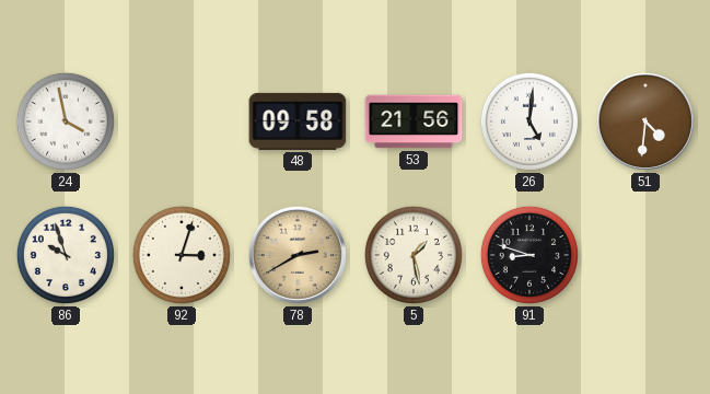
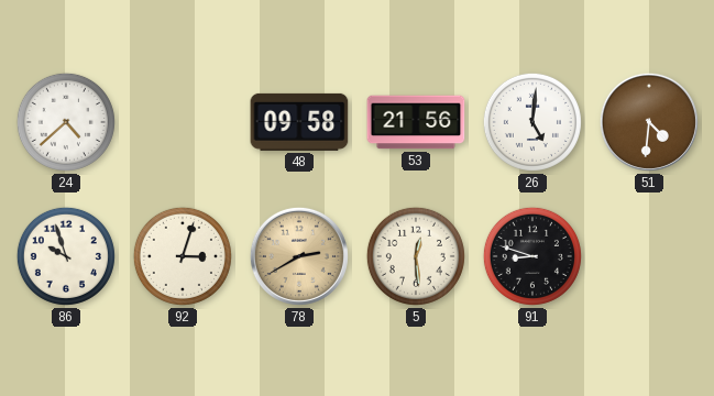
24: 3:58 -> 4:38
5: 1:28 -> 12:29
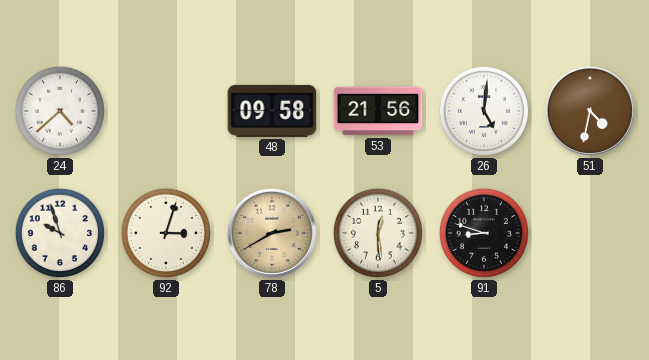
51: 4:31 -> 4:32
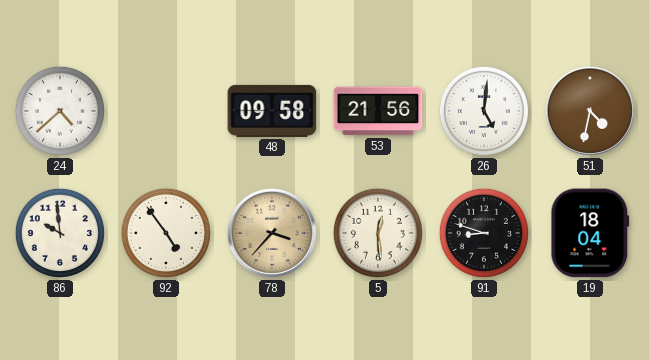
86: 9:57 -> 9:59
92: 3:03 -> 4:54
78: 2:40 -> 3:37
19: none -> 18:04
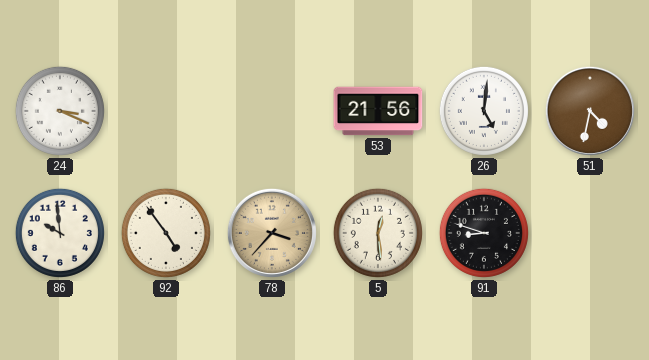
24: 4:38 -> 3:19
48: 09:58 -> none
19: 18:04 -> none
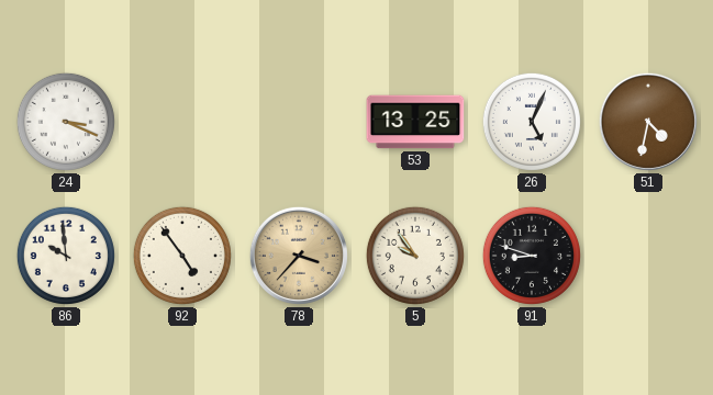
53: 21:56 -> 13:25
26: 5:01 -> 5:04
5: 12:29 -> 9:54
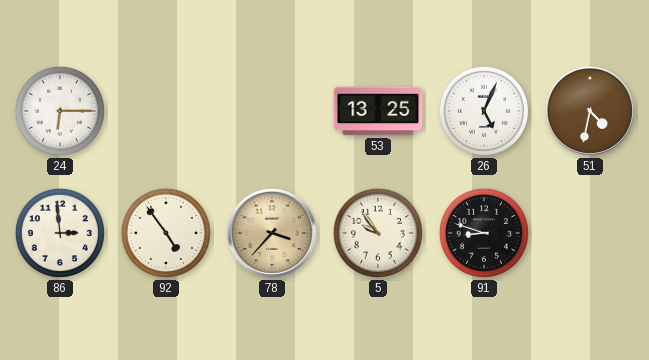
24: 3:19 -> 6:15
86: 9:59 -> 2:59
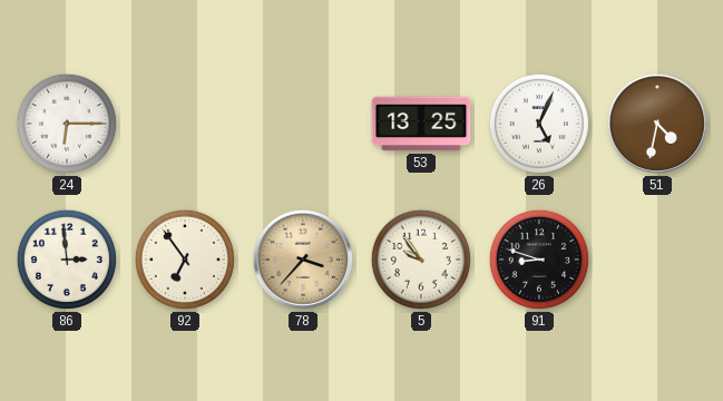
92: 4:54 -> 6:54
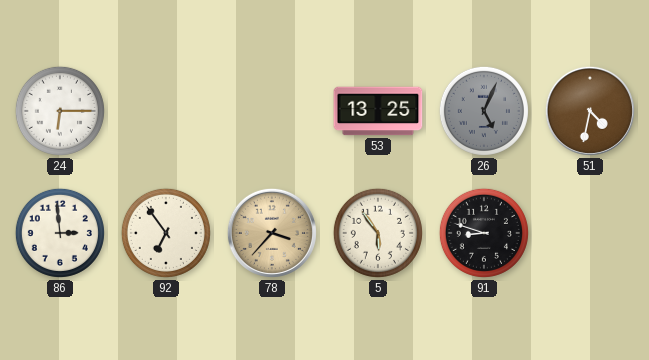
26 dial: white -> grey
5: 9:54 -> 5:54
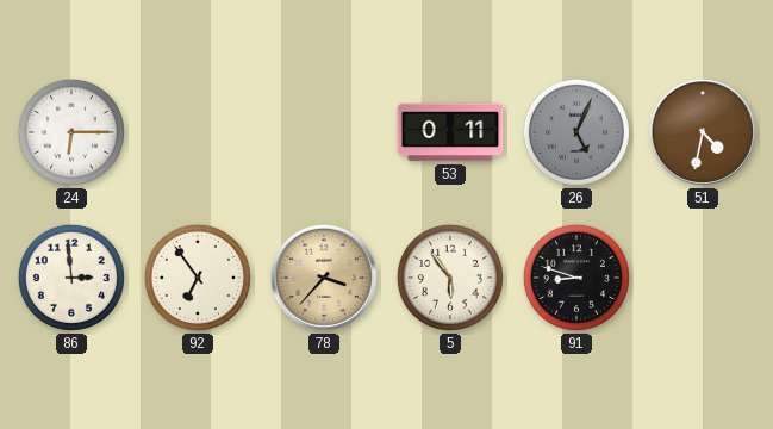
53: 13:25 -> 0:11
